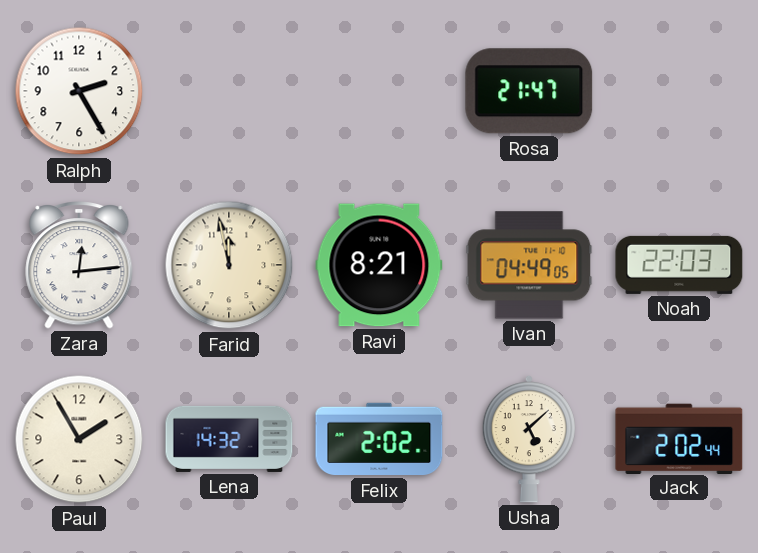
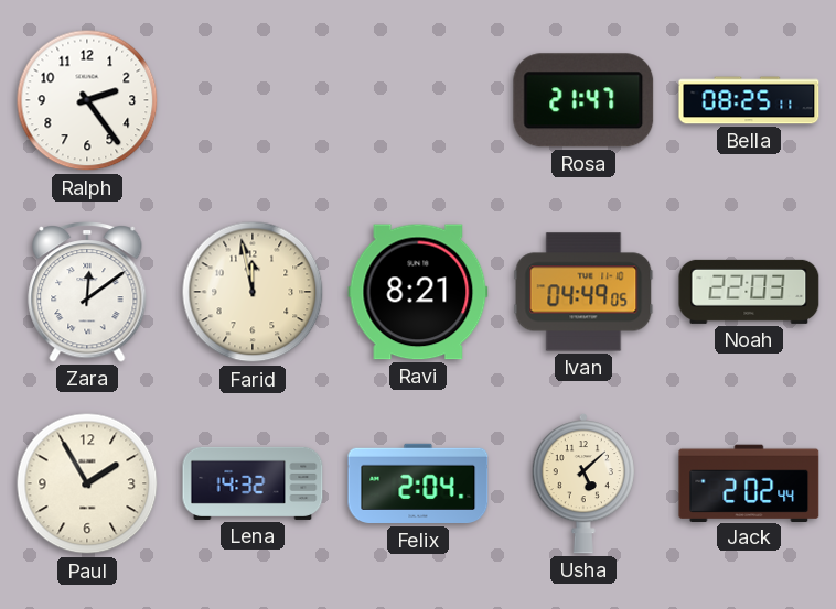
Ralph: 2:25 -> 2:24
Bella: none -> 08:25
Zara: 12:14 -> 12:09
Felix: 2:02 -> 2:04
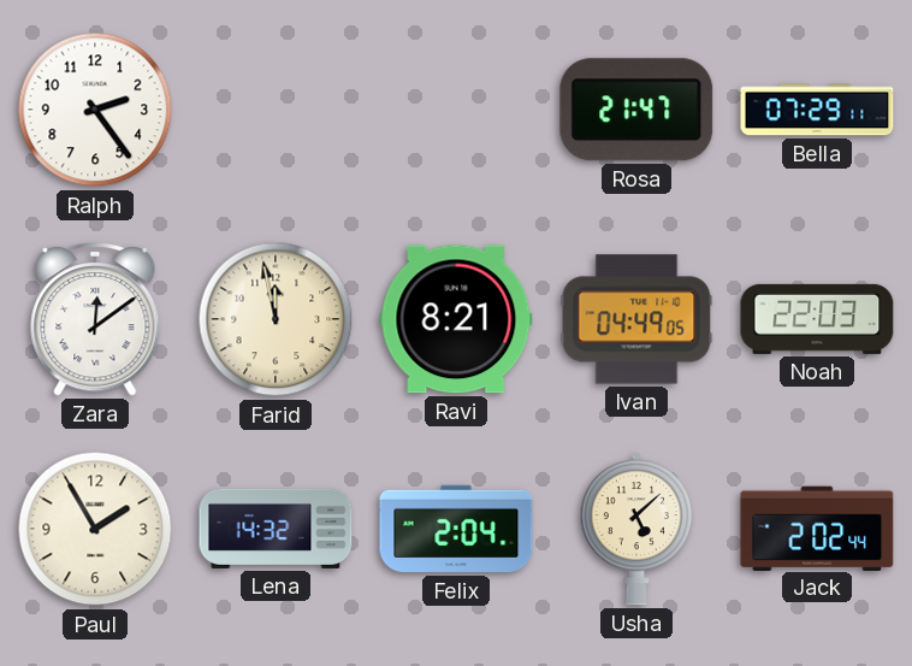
Bella: 08:25 -> 07:29
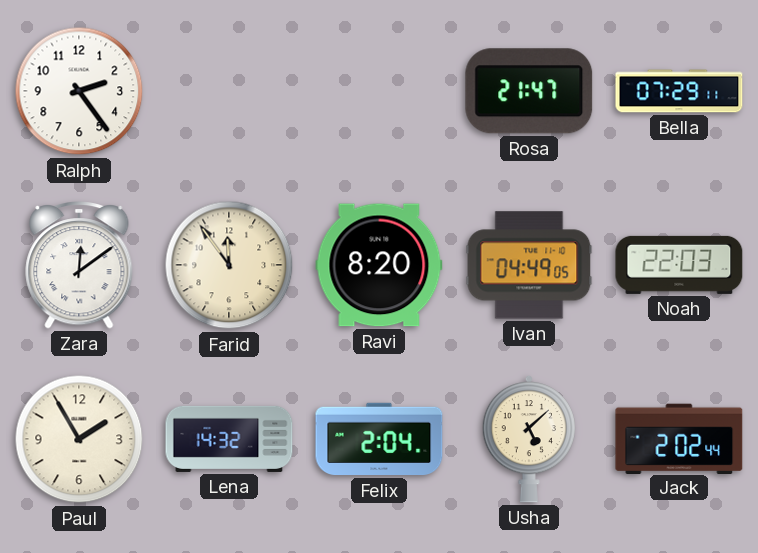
Farid: 11:58 -> 11:54
Ravi: 8:21 -> 8:20
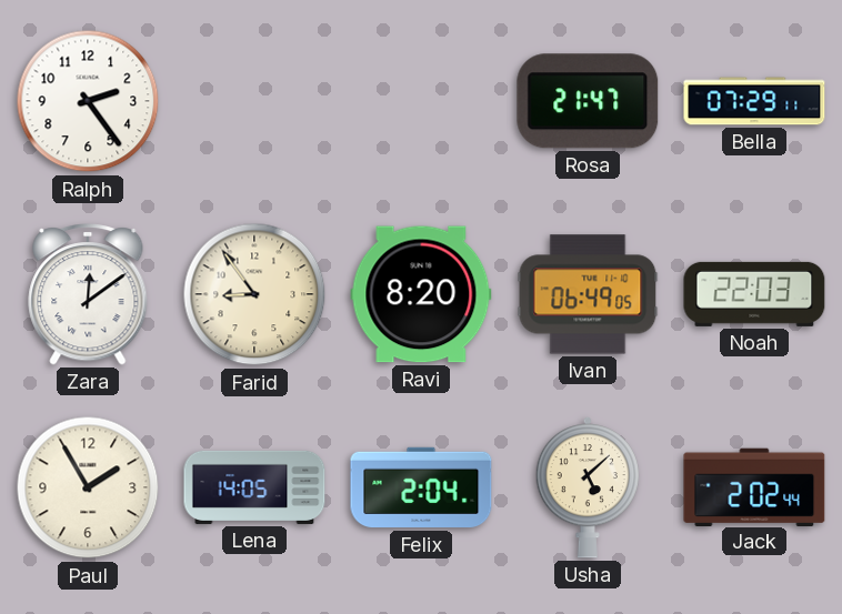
Farid: 11:54 -> 8:54
Ivan: 04:49 -> 06:49
Lena: 14:32 -> 14:05
